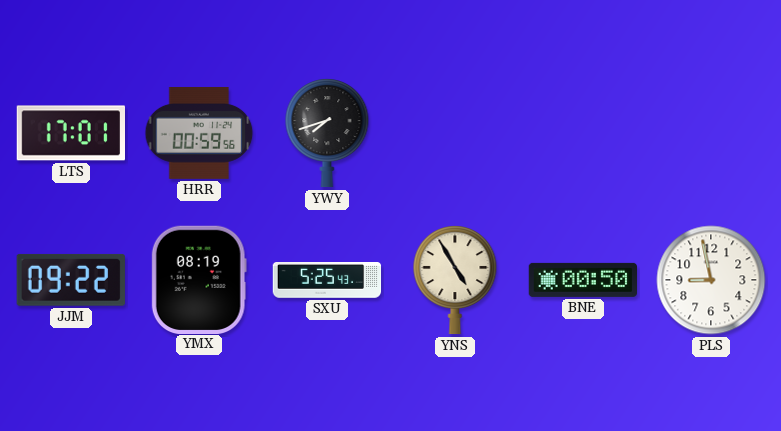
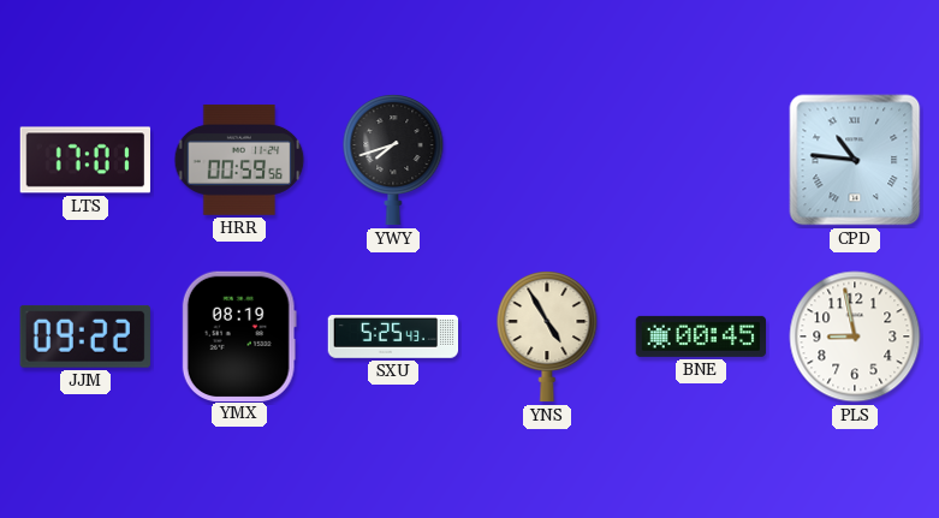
CPD: none -> 10:46
BNE: 00:50 -> 00:45
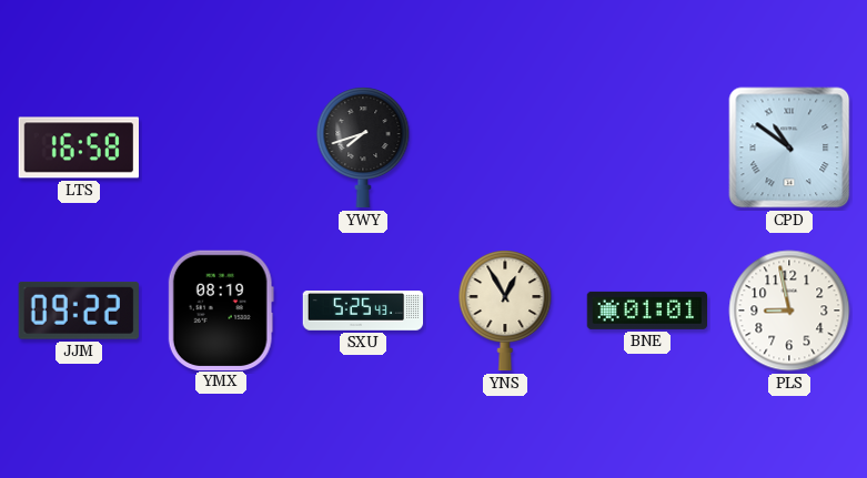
LTS: 17:01 -> 16:58
HRR: 00:59 -> none
CPD: 10:46 -> 10:51
YNS: 4:55 -> 12:55
BNE: 00:45 -> 01:01
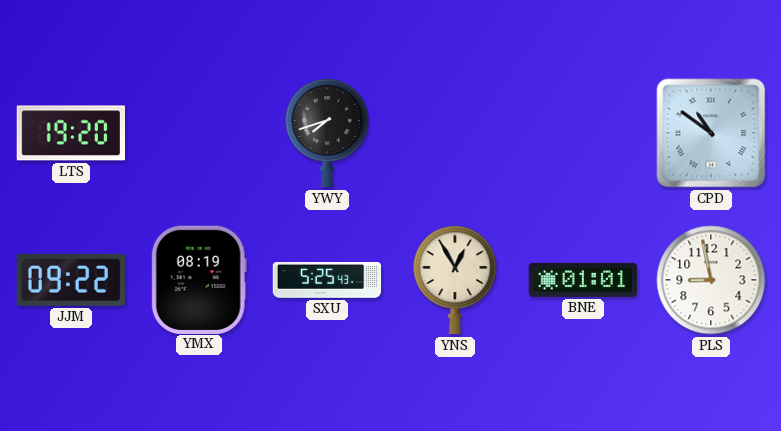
LTS: 16:58 -> 19:20
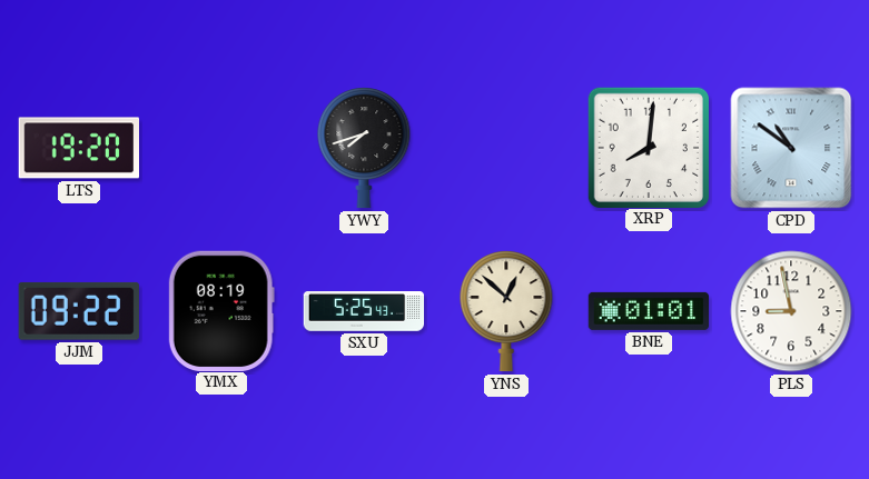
XRP: none -> 8:01
YNS: 12:55 -> 12:52
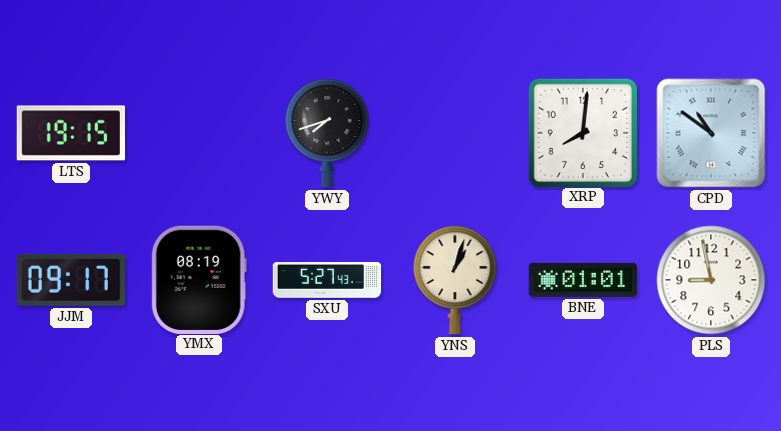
LTS: 19:20 -> 19:15
JJM: 09:22 -> 09:17
SXU: 5:25 -> 5:27
YNS: 12:52 -> 1:03
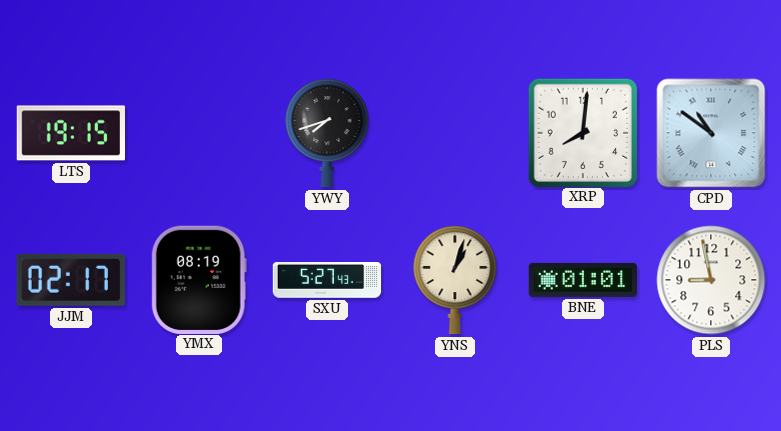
JJM: 09:17 -> 02:17
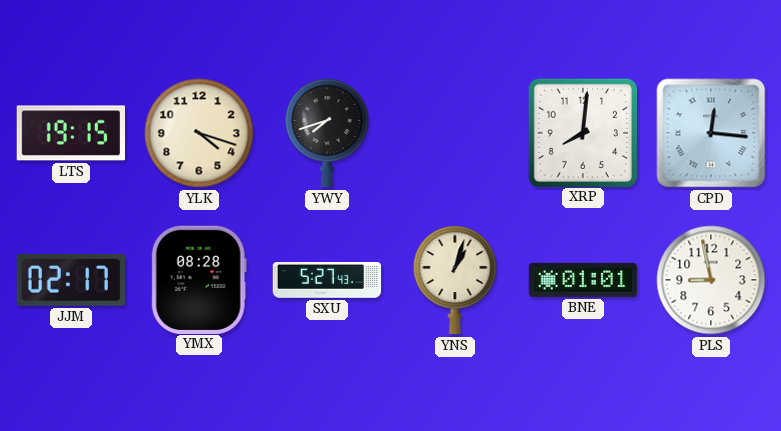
YLK: none -> 4:18
CPD: 10:51 -> 12:16
YMX: 08:19 -> 08:28
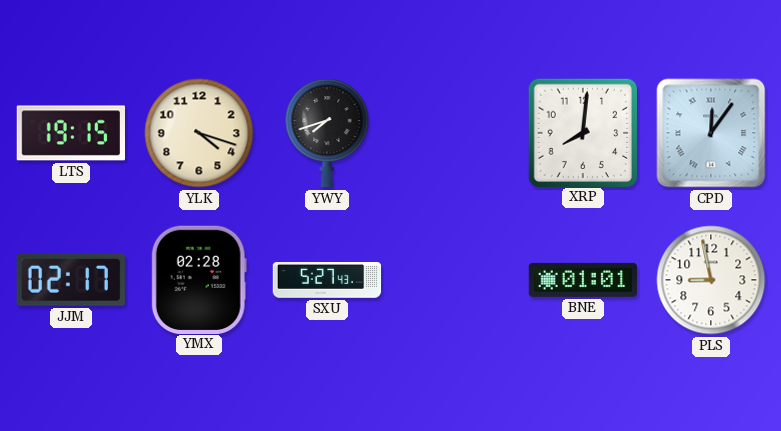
CPD: 12:16 -> 12:06
YMX: 08:28 -> 02:28
YNS: 1:03 -> none
